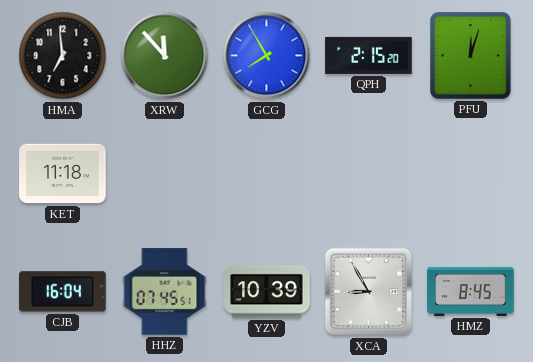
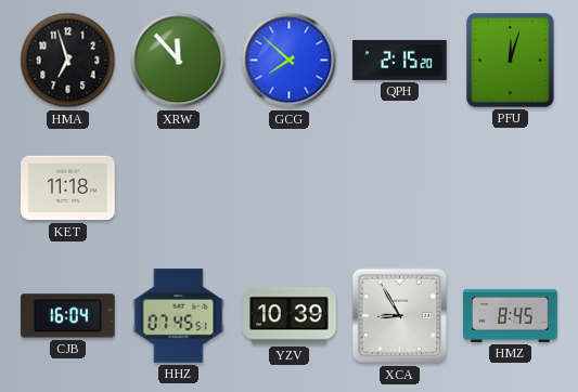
HMA: 6:59 -> 6:57
GCG: 7:55 -> 7:52
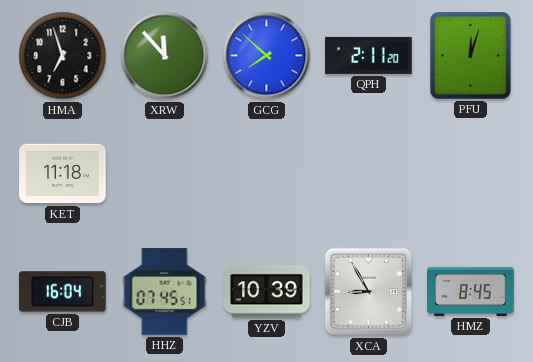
QPH: 2:15 -> 2:11
